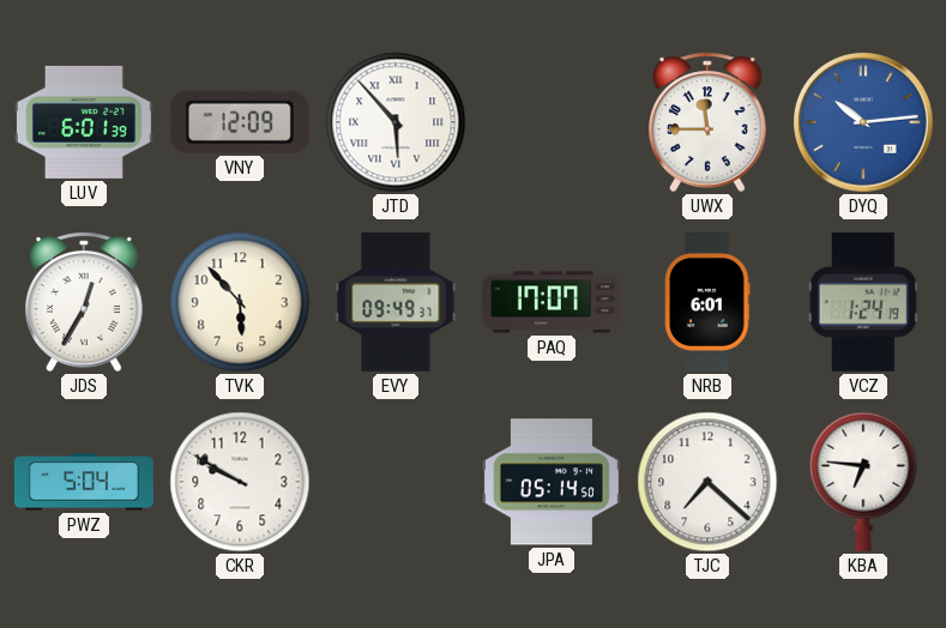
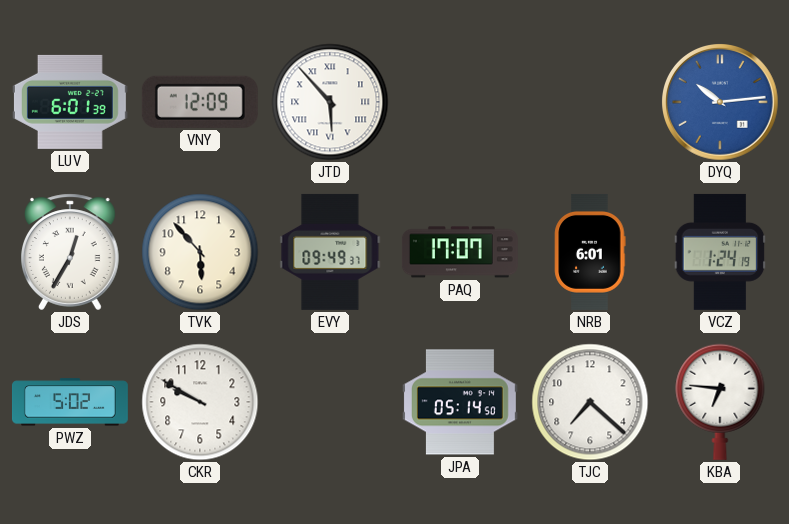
UWX: 11:45 -> none
PWZ: 5:04 -> 5:02
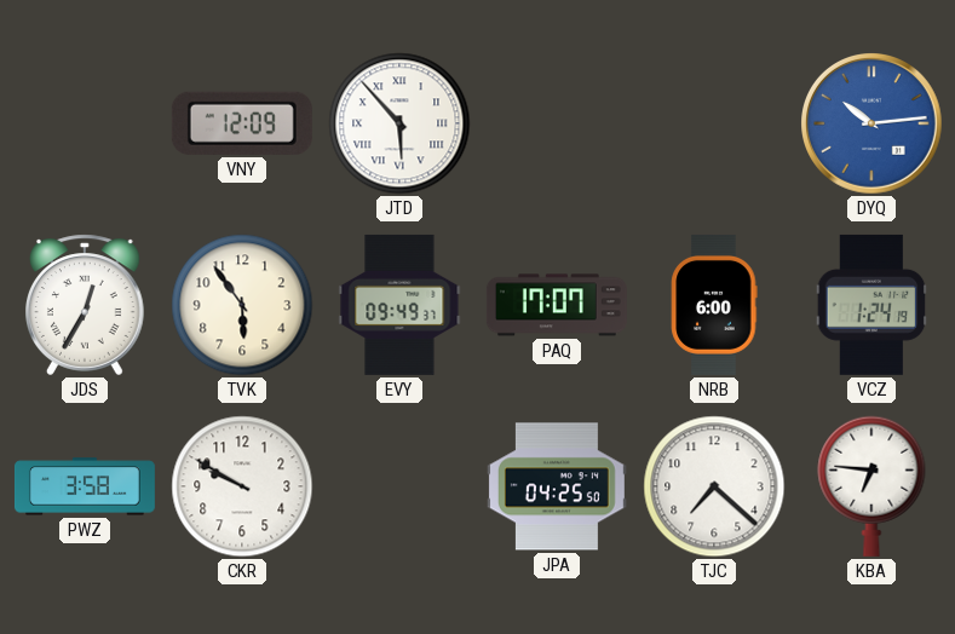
LUV: 6:01 -> none
TVK: 5:53 -> 5:54
NRB: 6:01 -> 6:00
PWZ: 5:02 -> 3:58
JPA: 05:14 -> 04:25
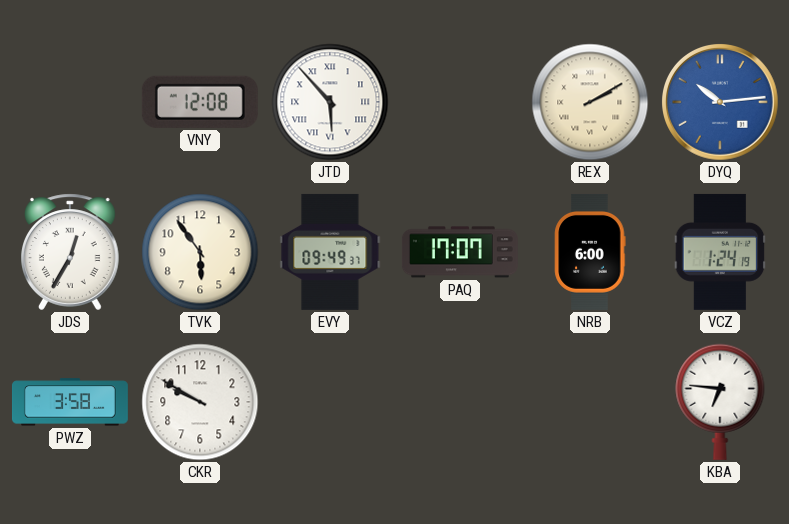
VNY: 12:09 -> 12:08
REX: none -> 2:10
JPA: 04:25 -> none
TJC: 7:22 -> none
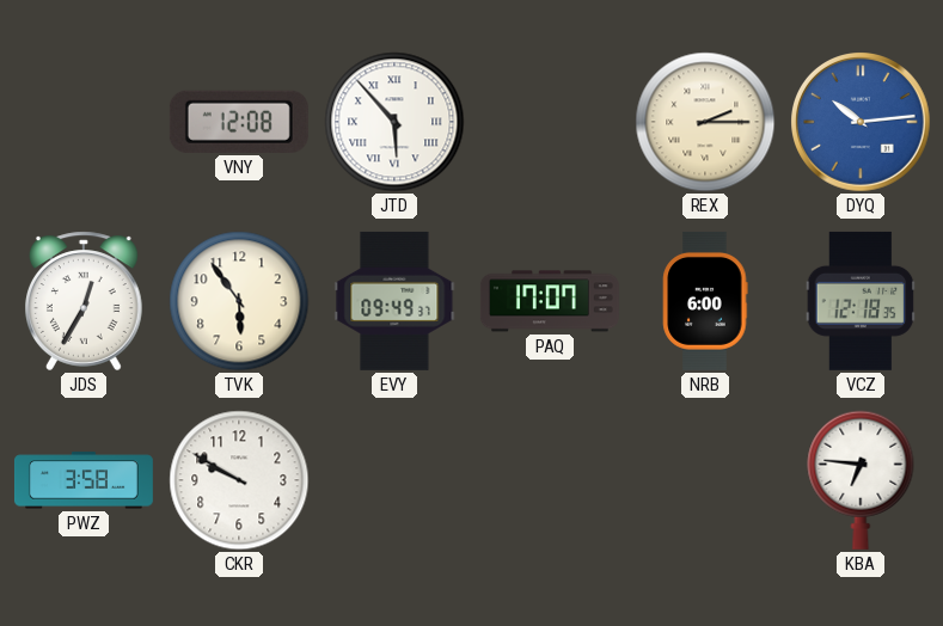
REX: 2:10 -> 2:15
VCZ: 1:24 -> 12:18
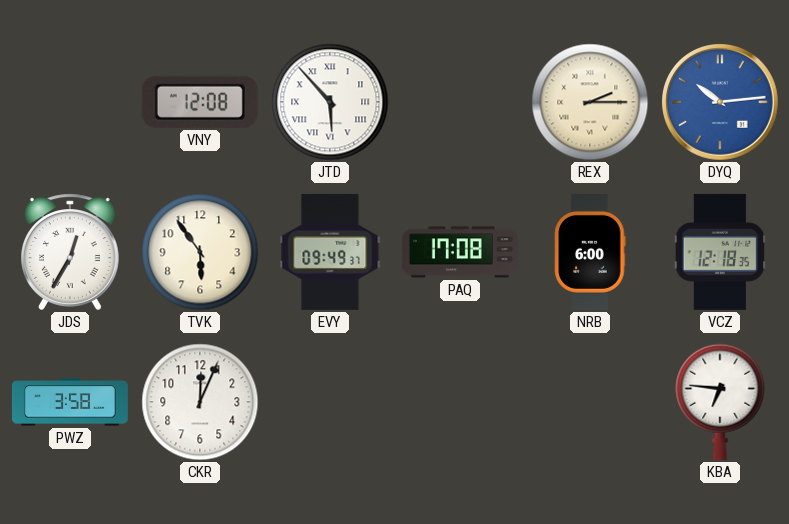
PAQ: 17:07 -> 17:08
CKR: 9:50 -> 12:04
